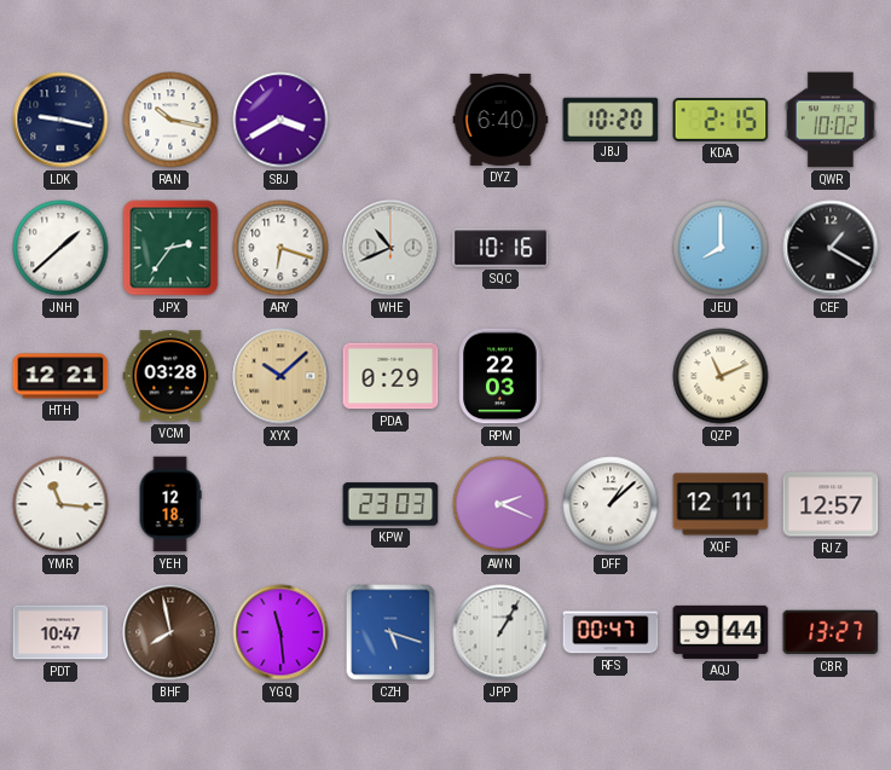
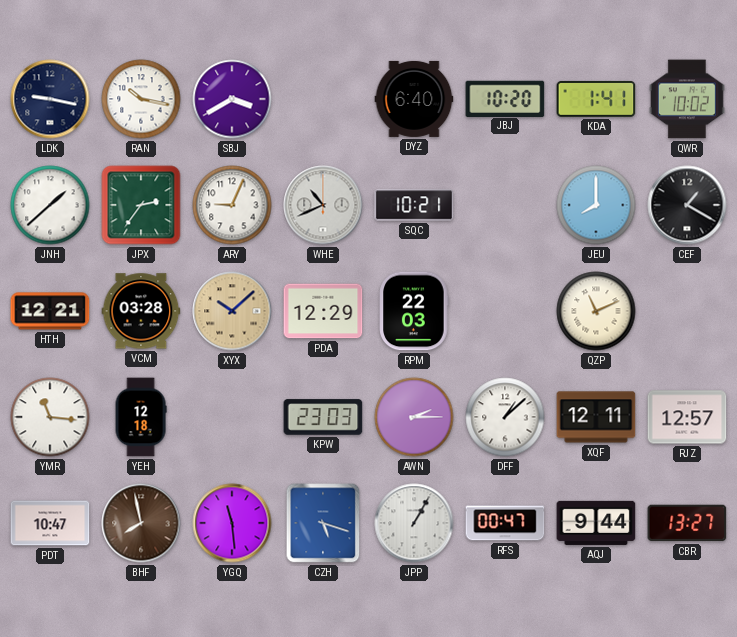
KDA: 2:15 -> 1:41
ARY: 6:18 -> 9:04
SQC: 10:16 -> 10:21
PDA: 0:29 -> 12:29
AWN: 2:19 -> 2:15
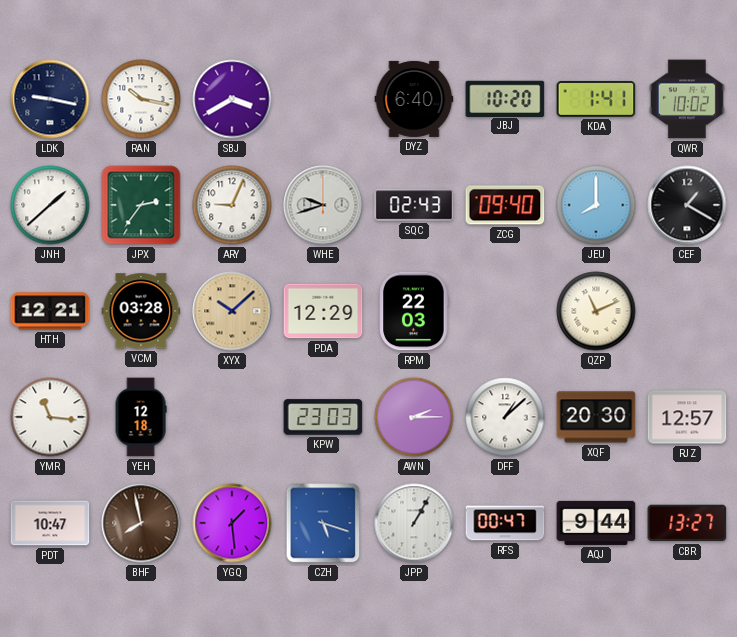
WHE: 10:41 -> 9:42
SQC: 10:21 -> 02:43
ZCG: none -> 09:40
XQF: 12:11 -> 20:30
YGQ: 11:29 -> 1:29
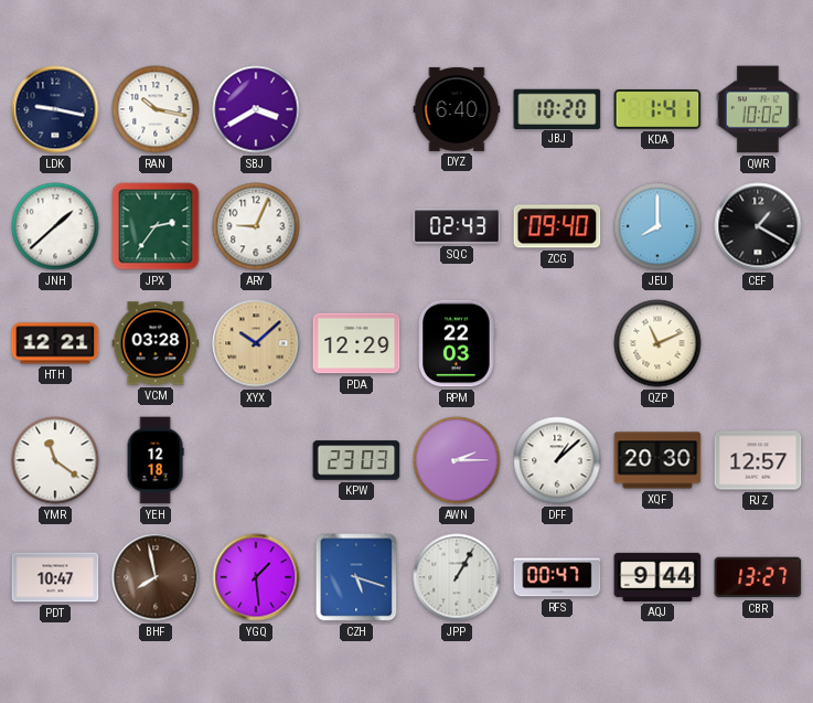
WHE: 9:42 -> none
YMR: 11:16 -> 11:21
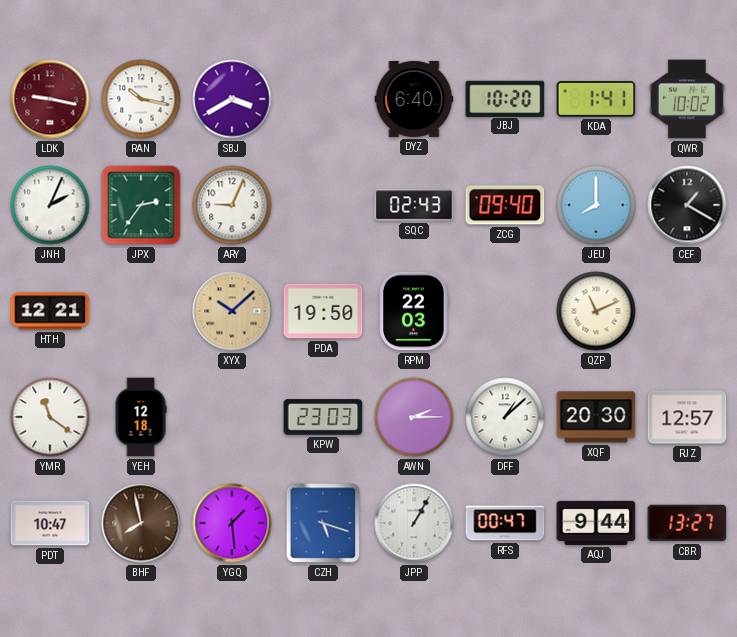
LDK dial: navy -> burgundy
JNH: 1:38 -> 2:04
VCM: 03:28 -> none
PDA: 12:29 -> 19:50
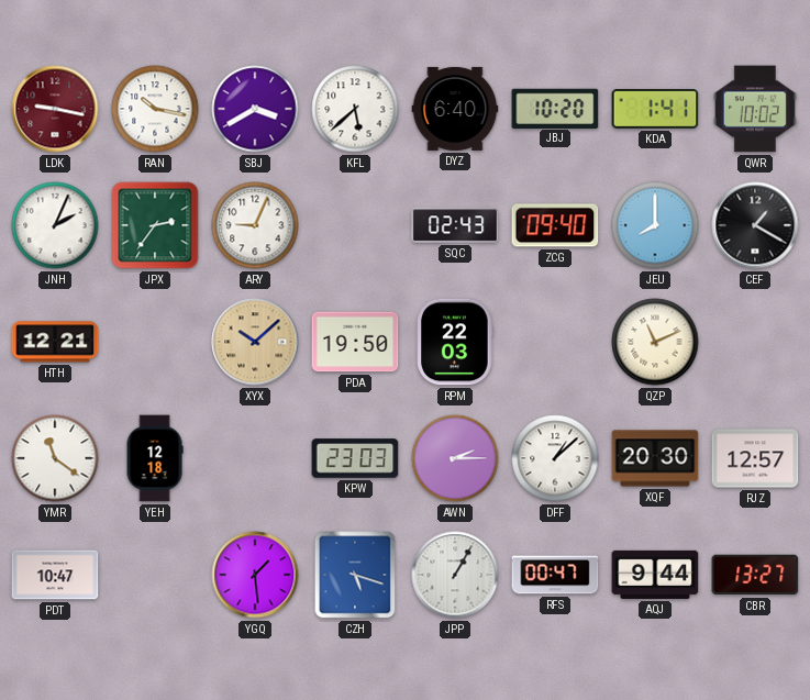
KFL: none -> 5:38
BHF: 7:58 -> none
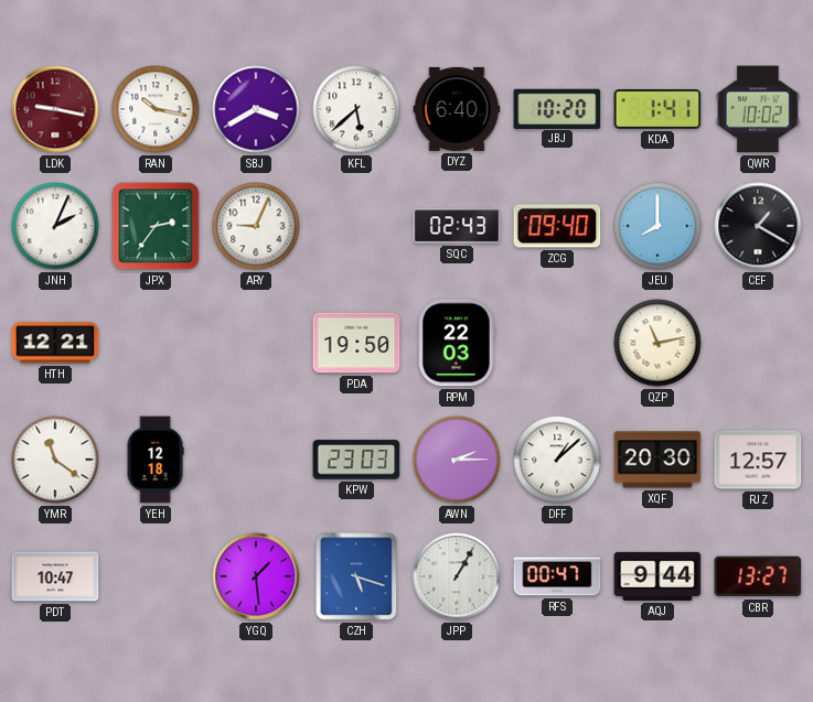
XYX: 10:08 -> none
QZP: 11:11 -> 11:13
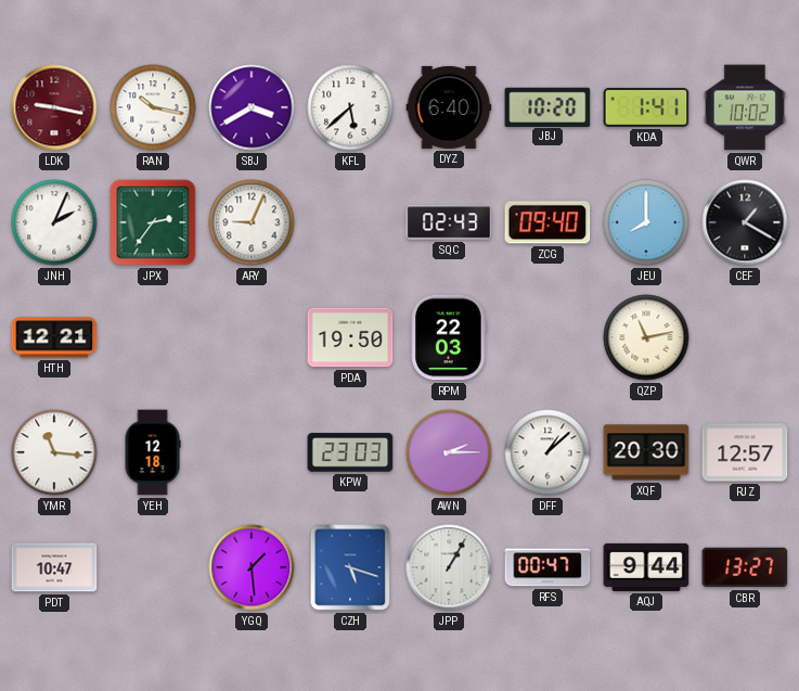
YMR: 11:21 -> 11:16
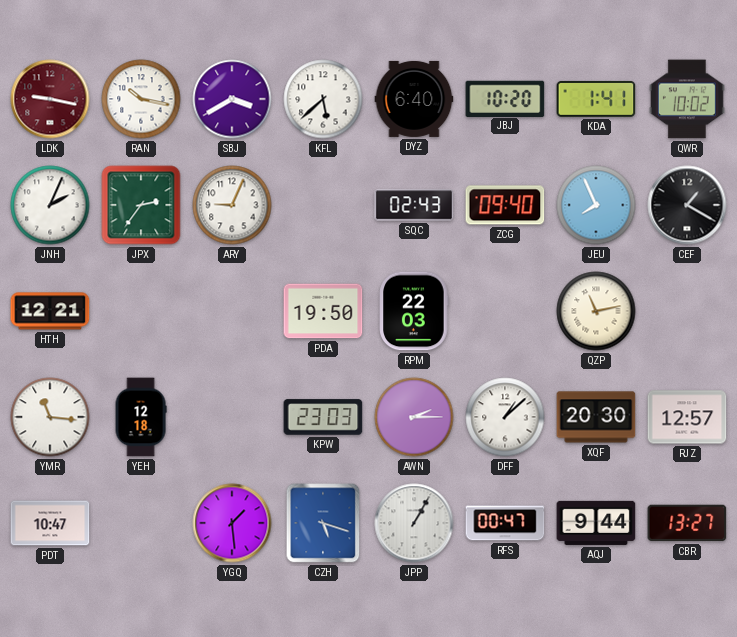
JEU: 8:00 -> 7:56
